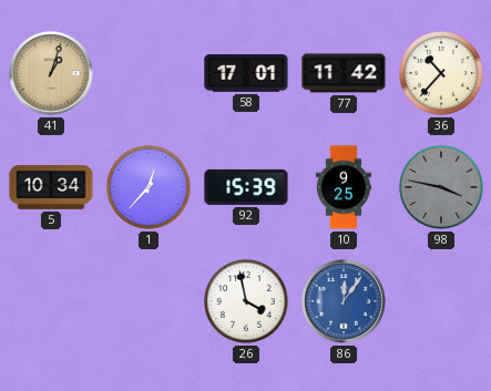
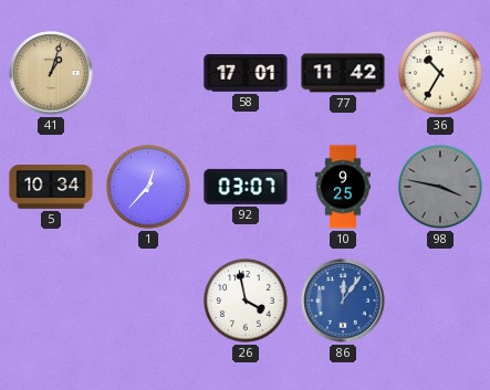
36: 10:37 -> 10:35
92: 15:39 -> 03:07
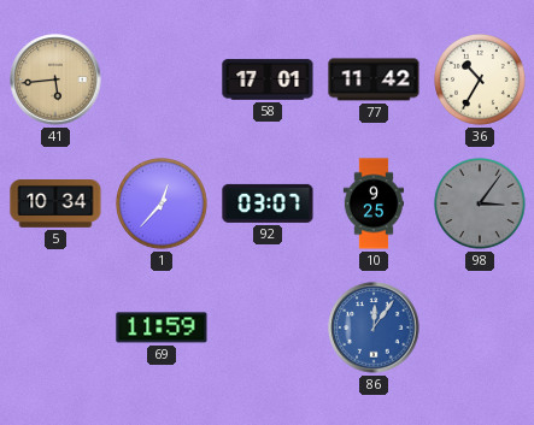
41: 1:03 -> 5:44
98: 3:47 -> 3:06
69: none -> 11:59
26: 3:58 -> none
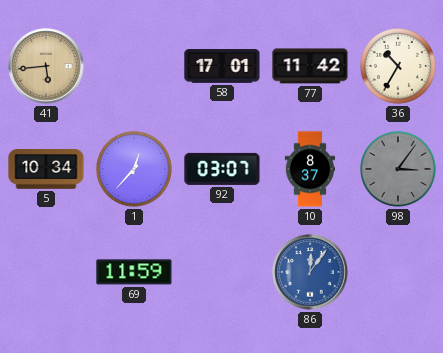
10: 9:25 -> 8:37
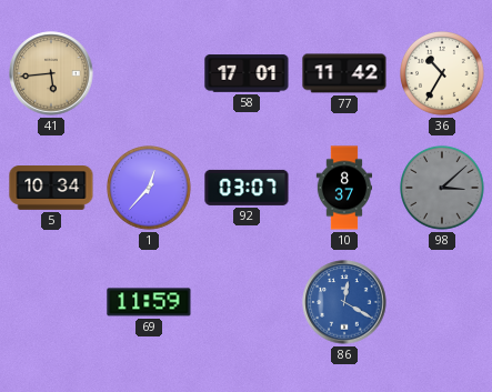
98: 3:06 -> 3:08
86: 12:06 -> 12:20
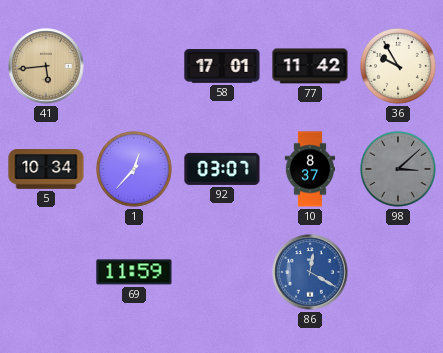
36: 10:35 -> 9:55
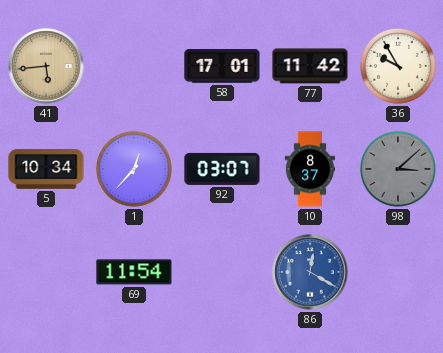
69: 11:59 -> 11:54
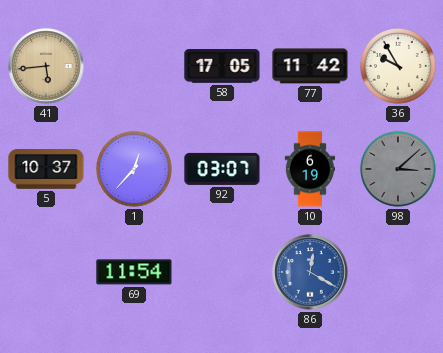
58: 17:01 -> 17:05
5: 10:34 -> 10:37
10: 8:37 -> 6:19
